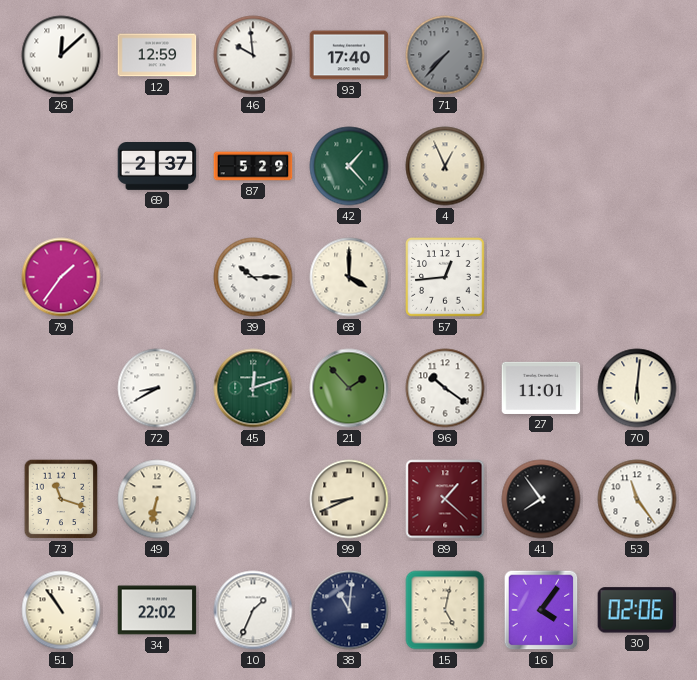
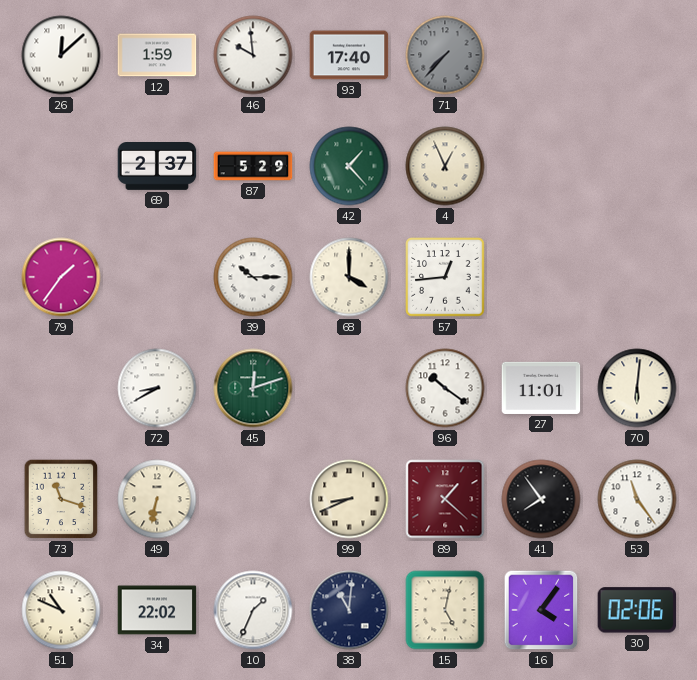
12: 12:59 -> 1:59
21: 1:53 -> none
51: 10:54 -> 10:49
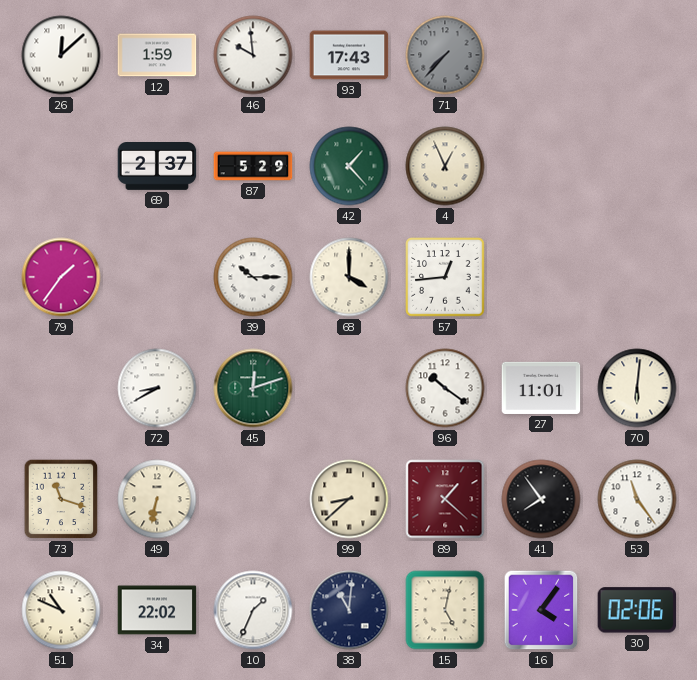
93: 17:40 -> 17:43
99: 8:41 -> 8:38
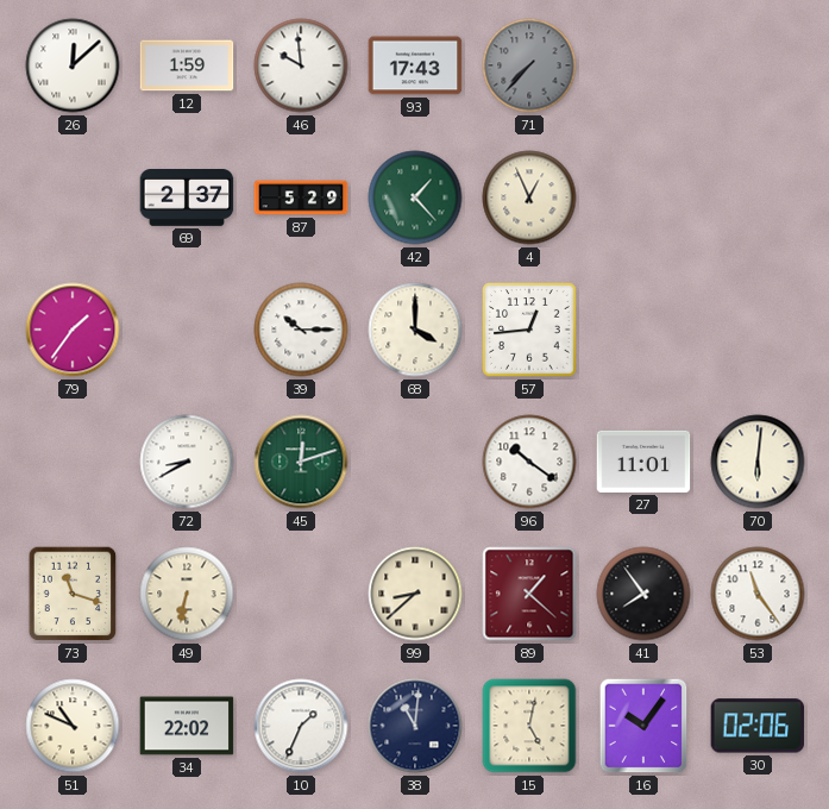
16: 4:06 -> 10:06
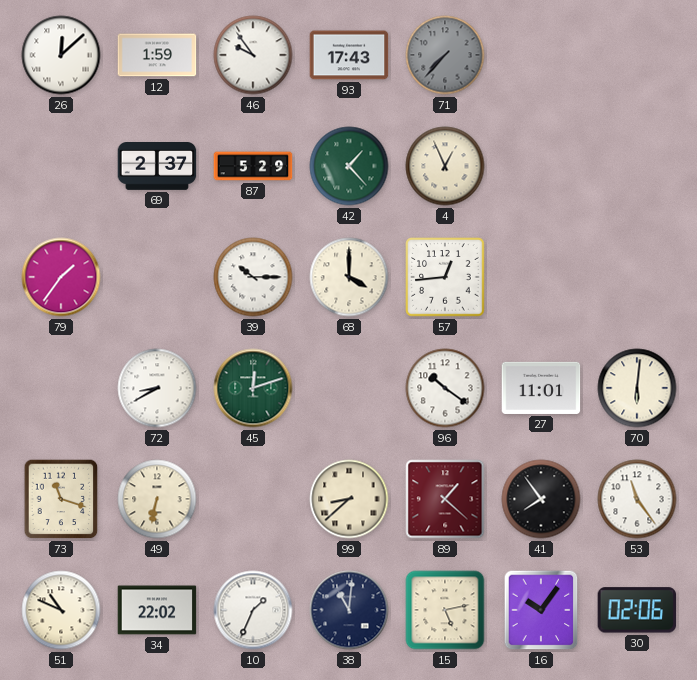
46: 9:59 -> 9:54
15: 5:02 -> 5:13
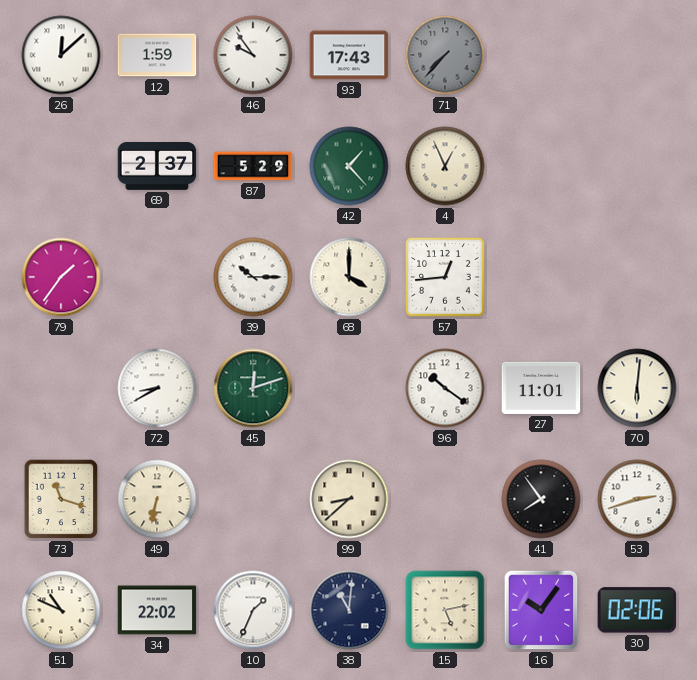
89: 1:22 -> none
53: 11:24 -> 2:42
